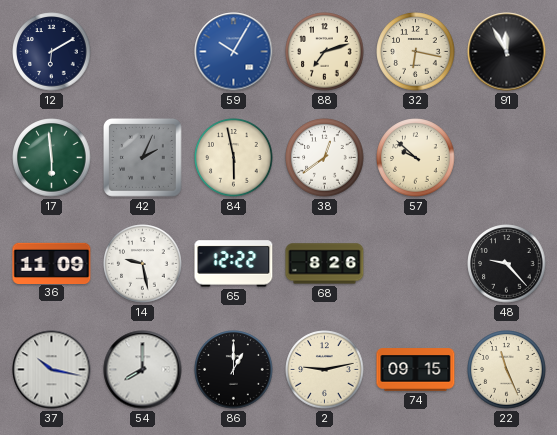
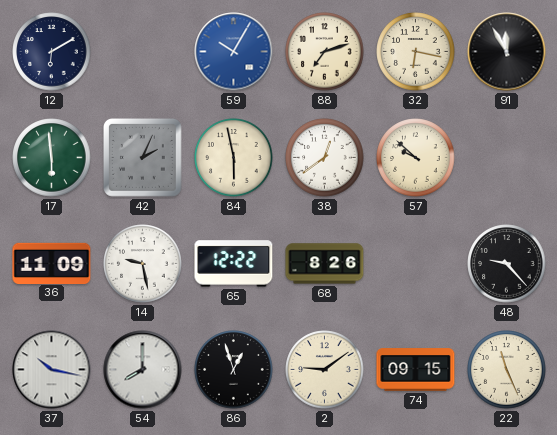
86: 1:00 -> 12:57
2: 9:13 -> 9:09
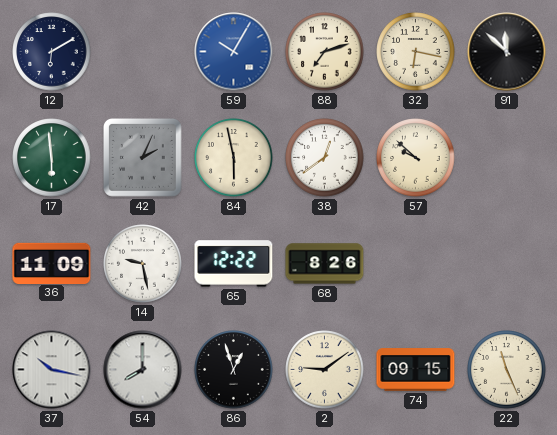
91: 11:55 -> 11:52
48: 9:23 -> none
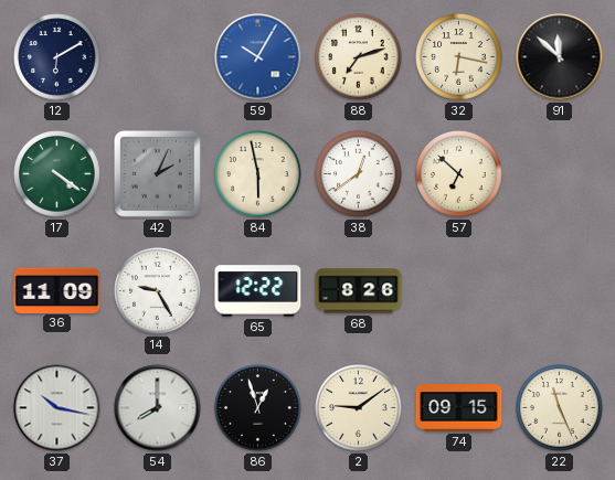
17: 5:59 -> 4:21
57: 9:52 -> 6:52
14: 9:28 -> 9:25
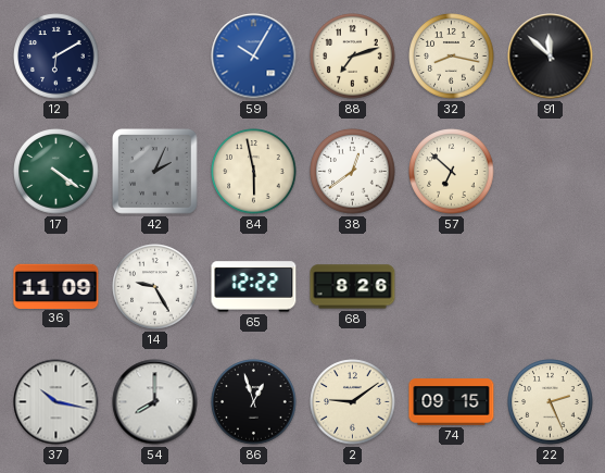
32: 6:17 -> 8:17
22: 11:26 -> 2:26
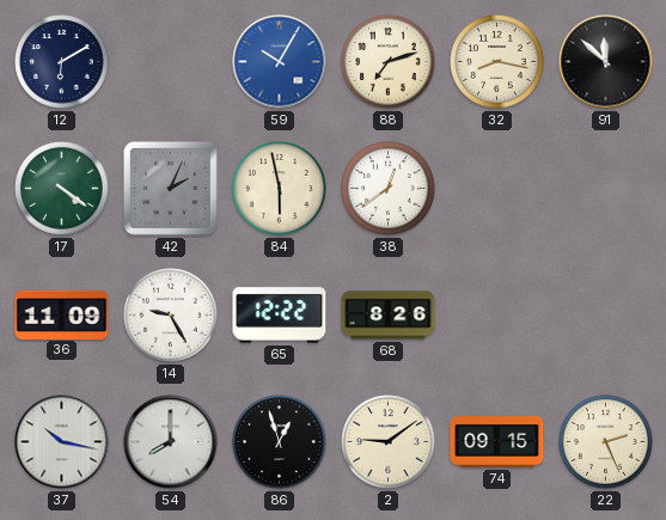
57: 6:52 -> none
